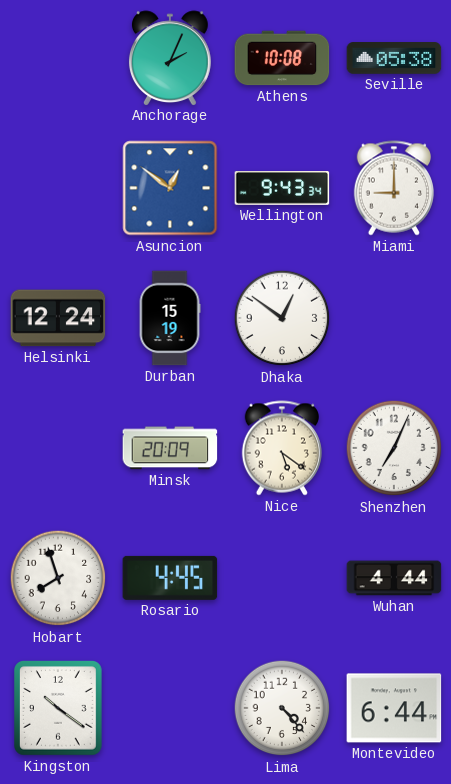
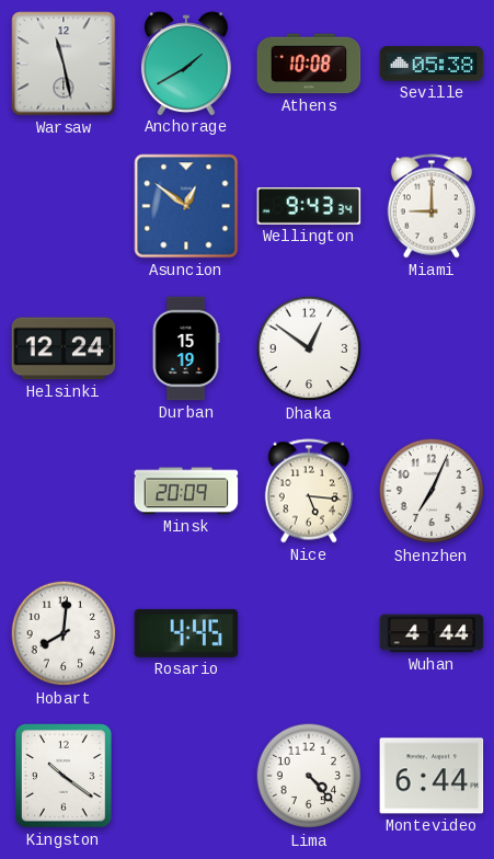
Warsaw: none -> 11:28
Anchorage: 2:04 -> 1:40
Nice: 5:21 -> 5:16
Hobart: 7:57 -> 8:01
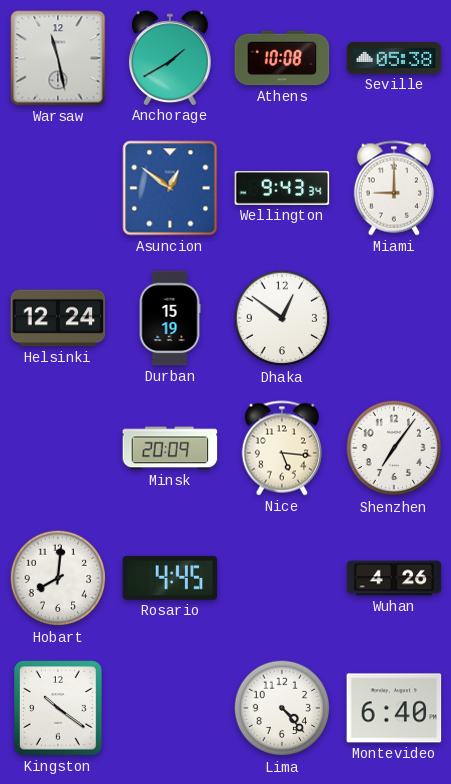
Shenzhen: 7:04 -> 7:06
Wuhan: 4:44 -> 4:26
Montevideo: 6:44 -> 6:40
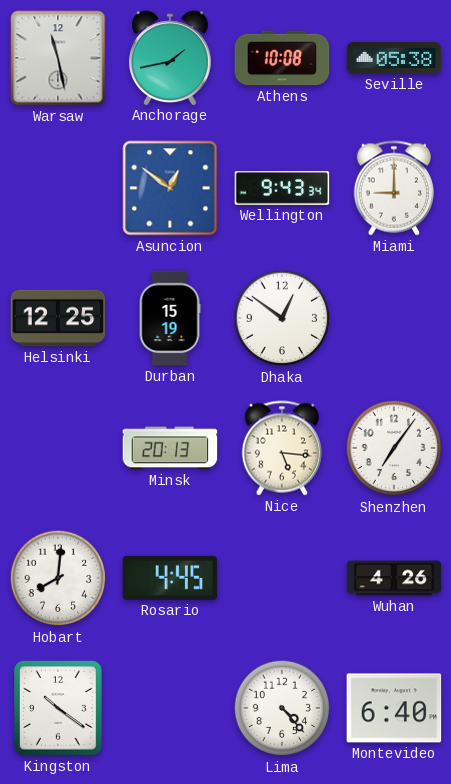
Anchorage: 1:40 -> 1:43
Helsinki: 12:24 -> 12:25
Minsk: 20:09 -> 20:13
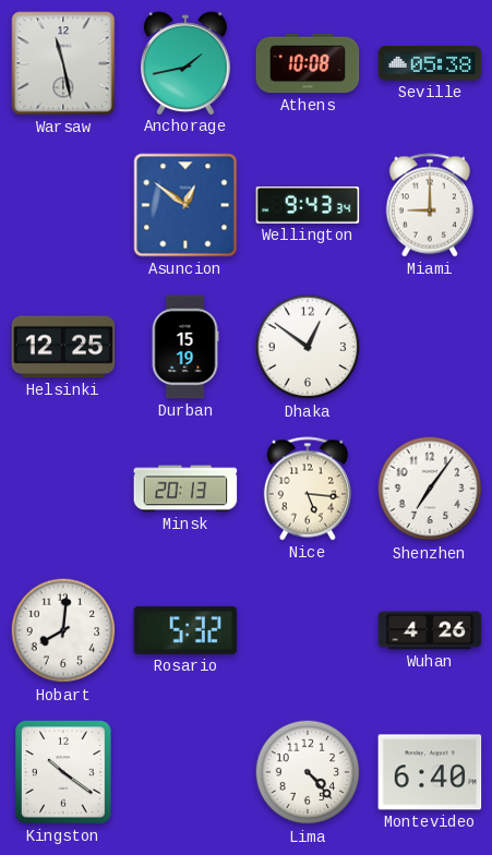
Rosario: 4:45 -> 5:32
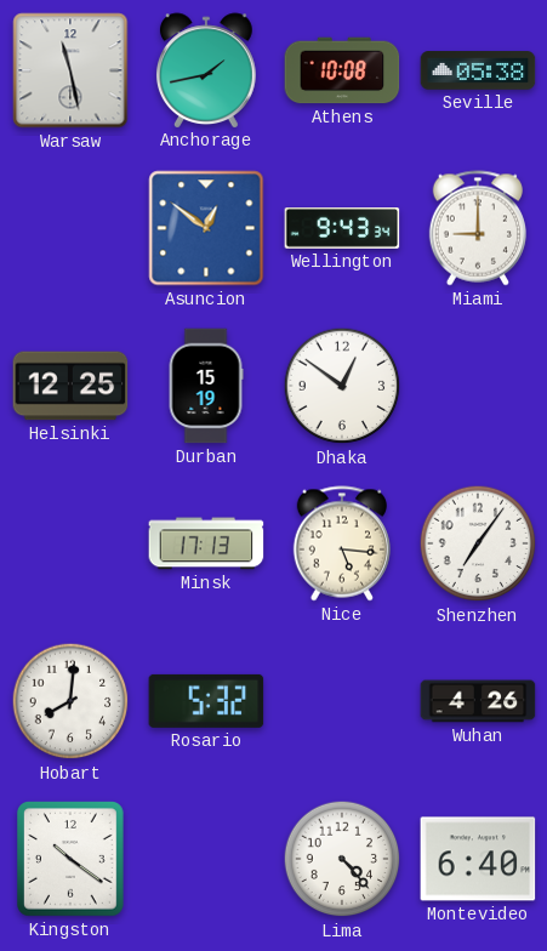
Minsk: 20:13 -> 17:13
